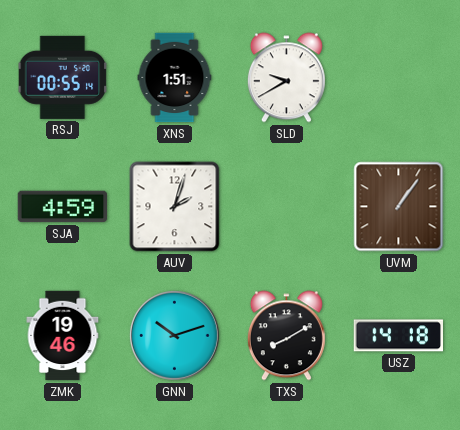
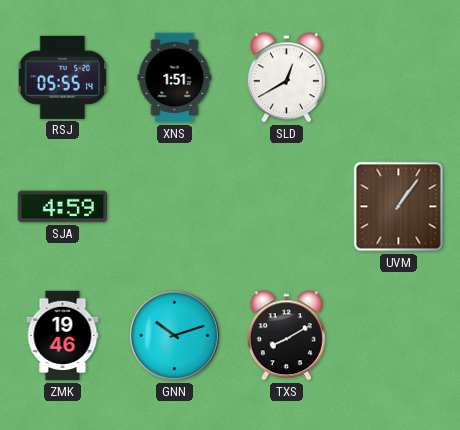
RSJ: 00:55 -> 05:55
SLD: 9:40 -> 12:40
AUV: 2:03 -> none
USZ: 14:18 -> none
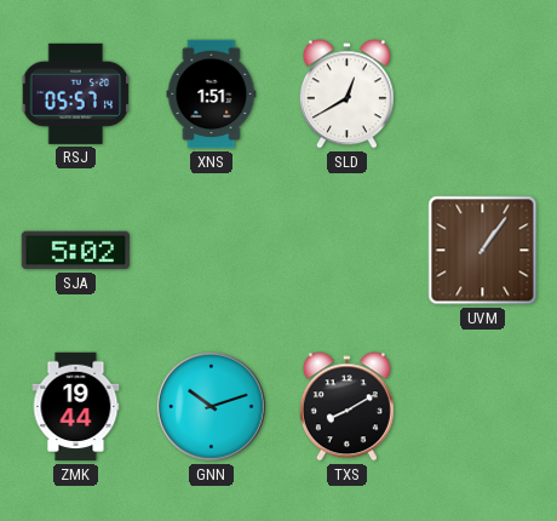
RSJ: 05:55 -> 05:57
SJA: 4:59 -> 5:02
ZMK: 19:46 -> 19:44
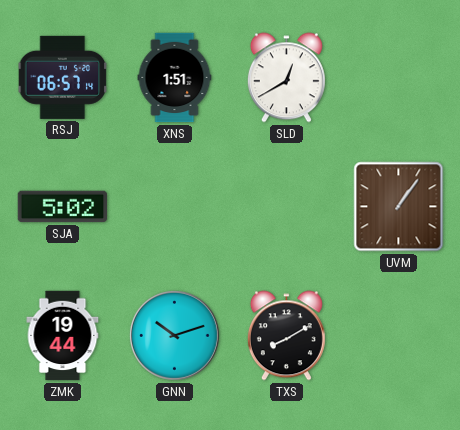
RSJ: 05:57 -> 06:57
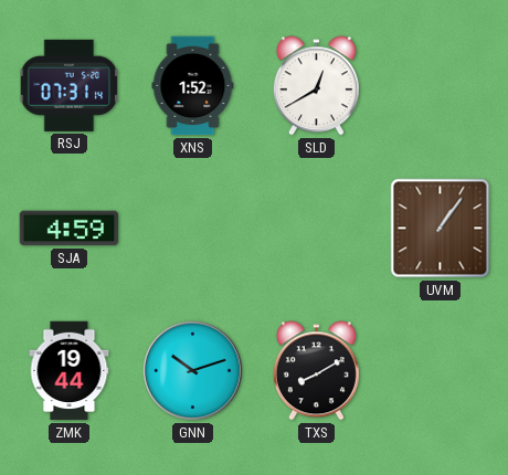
RSJ: 06:57 -> 07:31
XNS: 1:51 -> 1:52
SJA: 5:02 -> 4:59
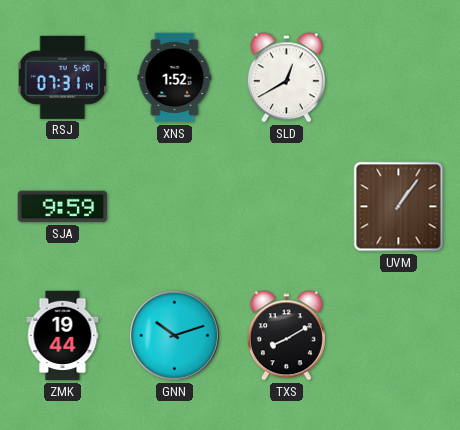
SJA: 4:59 -> 9:59
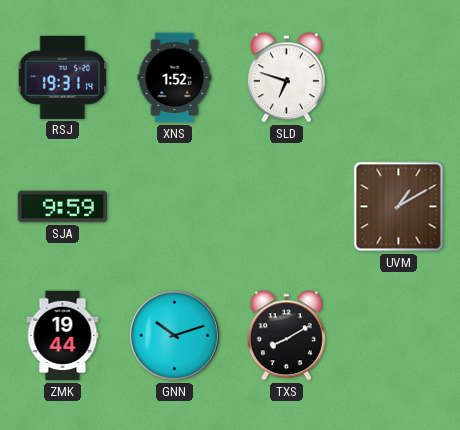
RSJ: 07:31 -> 19:31
SLD: 12:40 -> 6:48
UVM: 1:06 -> 1:10
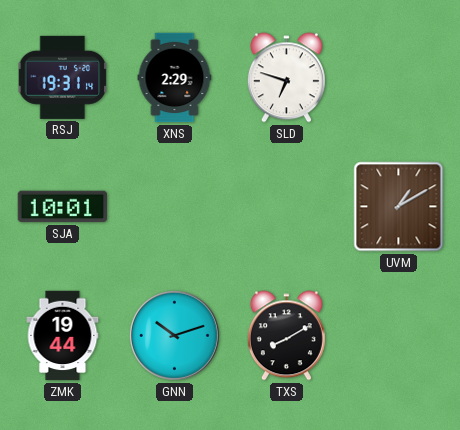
XNS: 1:52 -> 2:29
SJA: 9:59 -> 10:01
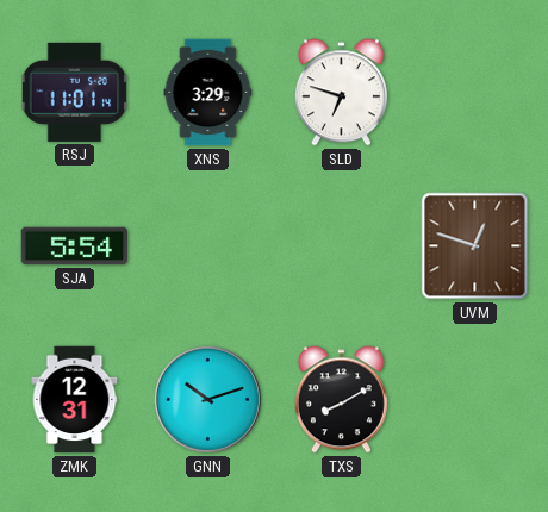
RSJ: 19:31 -> 11:01
XNS: 2:29 -> 3:29
SJA: 10:01 -> 5:54
UVM: 1:10 -> 12:48
ZMK: 19:44 -> 12:31
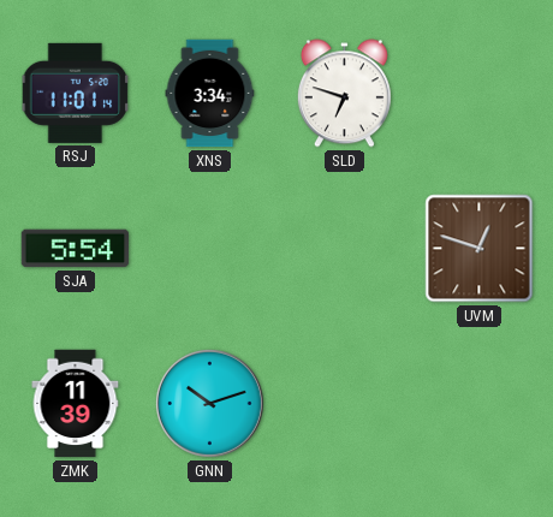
XNS: 3:29 -> 3:34
ZMK: 12:31 -> 11:39
TXS: 8:10 -> none
